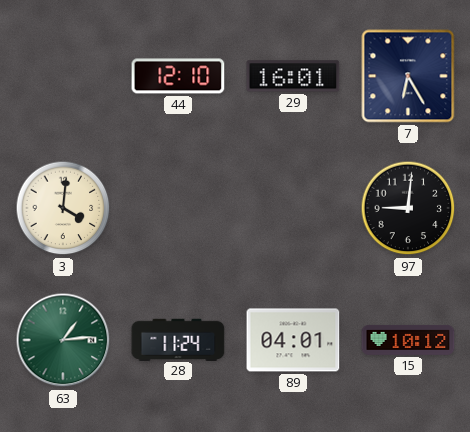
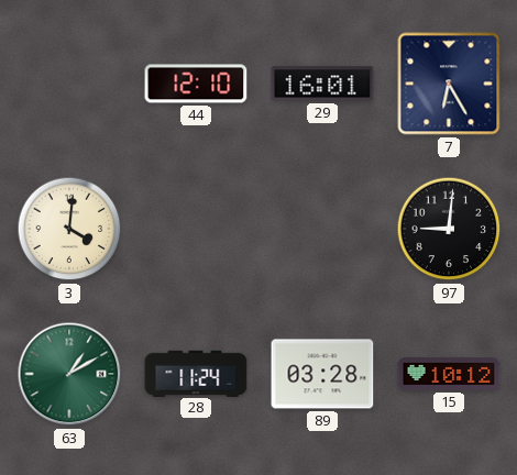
63: 1:14 -> 1:10
89: 04:01 -> 03:28
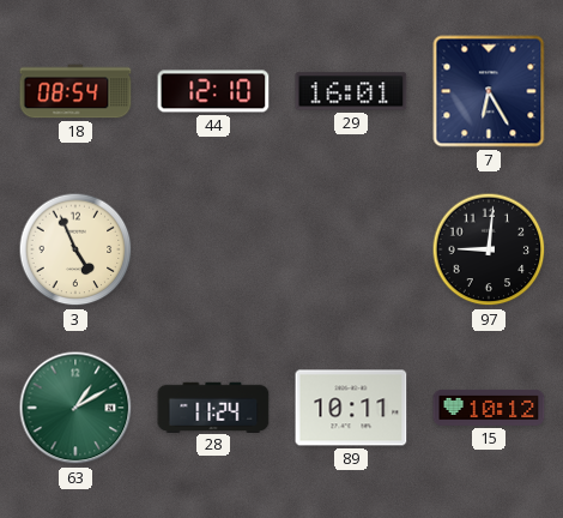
18: none -> 08:54
3: 4:01 -> 4:56
89: 03:28 -> 10:11
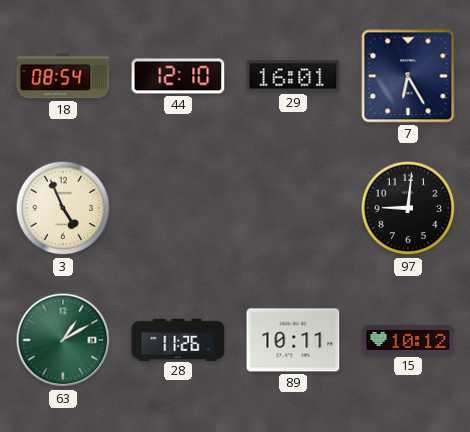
28: 11:24 -> 11:26
